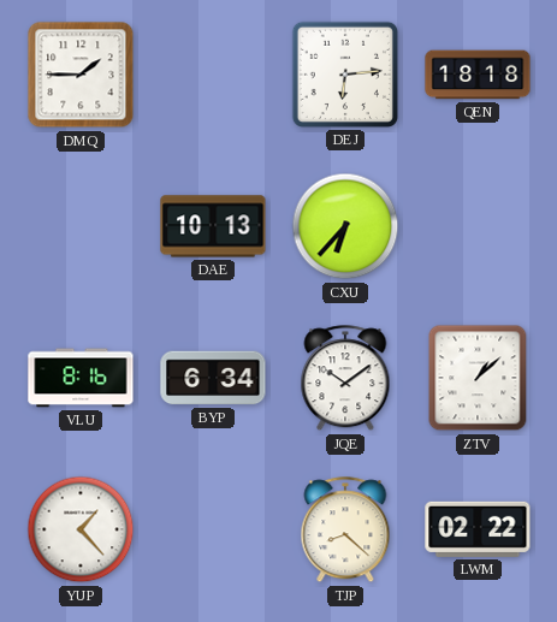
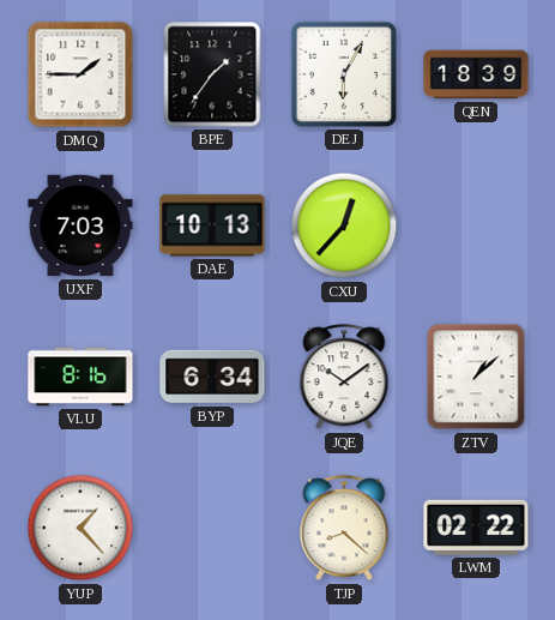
BPE: none -> 1:36
DEJ: 6:14 -> 6:05
QEN: 18:18 -> 18:39
UXF: none -> 7:03
CXU: 6:37 -> 12:37
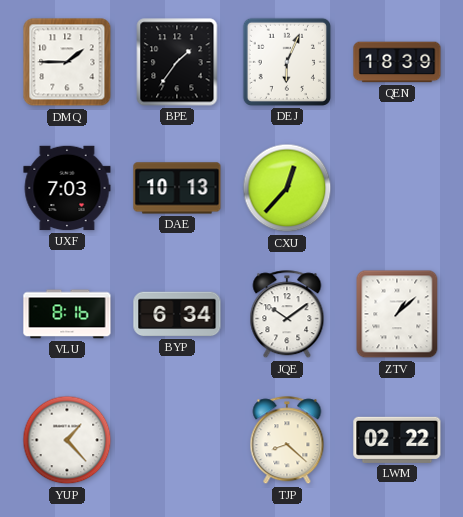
DEJ: 6:05 -> 6:04
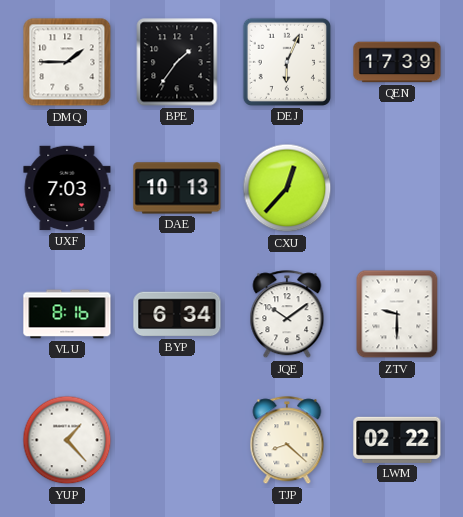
QEN: 18:39 -> 17:39
ZTV: 1:08 -> 9:30
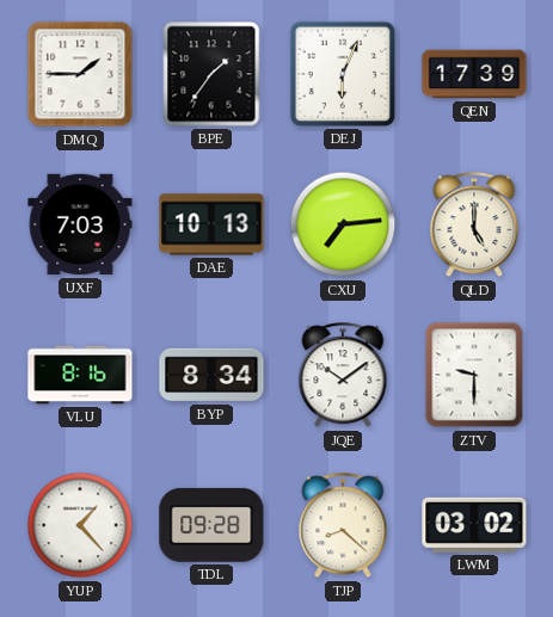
CXU: 12:37 -> 7:14
QLD: none -> 5:00
BYP: 6:34 -> 8:34
TDL: none -> 09:28
LWM: 02:22 -> 03:02
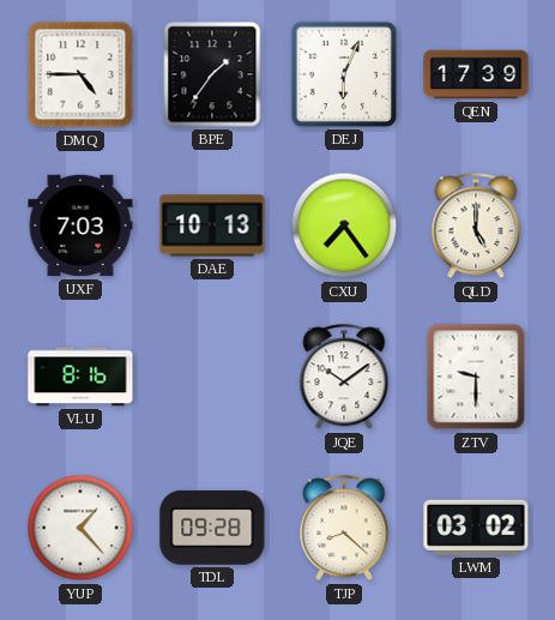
DMQ: 1:45 -> 4:45
CXU: 7:14 -> 7:24
BYP: 8:34 -> none
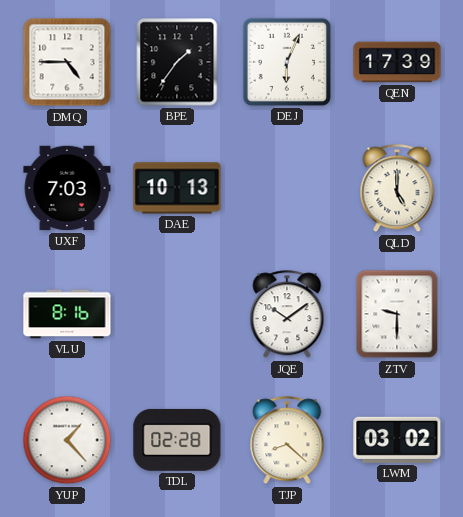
CXU: 7:24 -> none
TDL: 09:28 -> 02:28
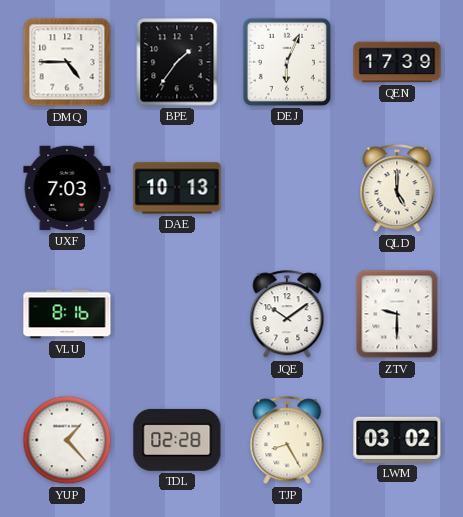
TJP: 8:22 -> 8:25
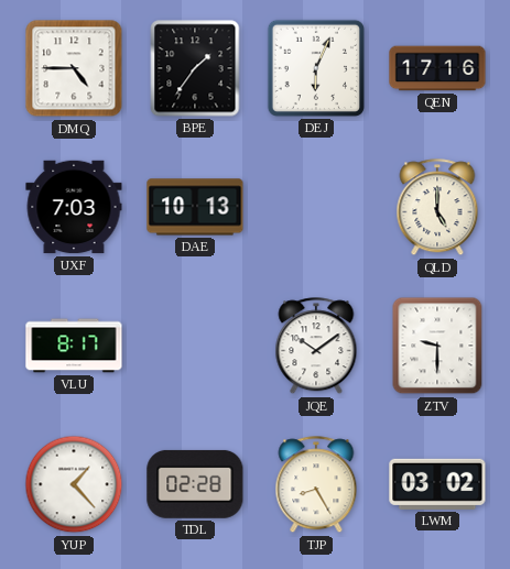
QEN: 17:39 -> 17:16
VLU: 8:16 -> 8:17
